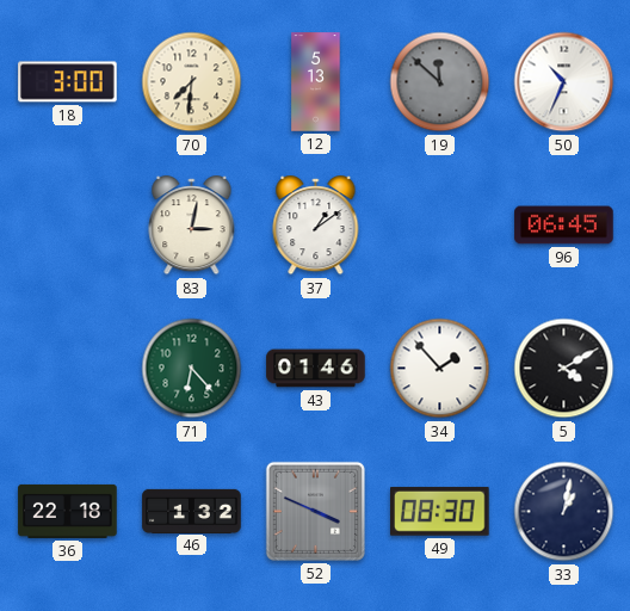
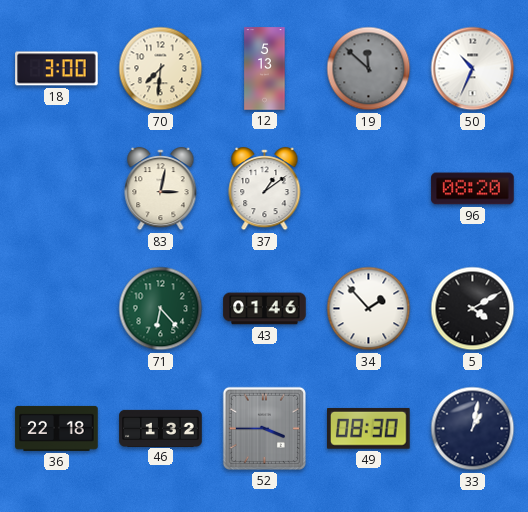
96: 06:45 -> 08:20
52: 3:49 -> 3:45
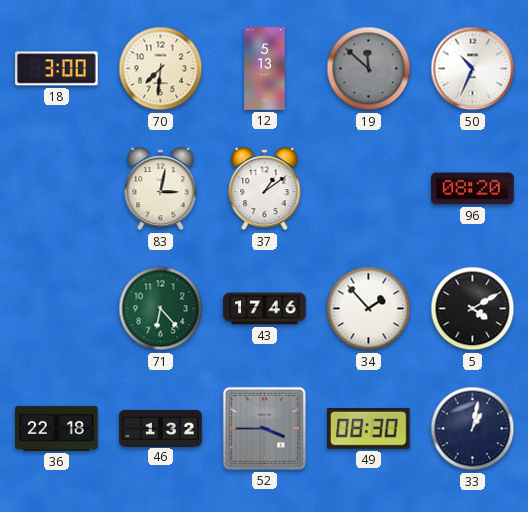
43: 01:46 -> 17:46
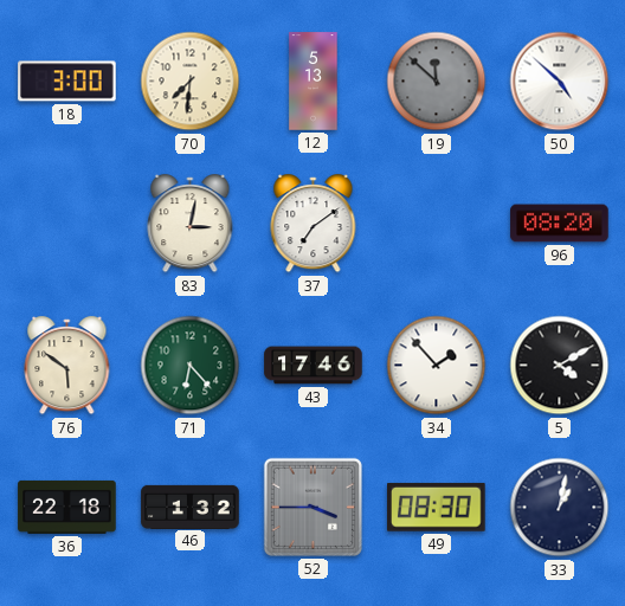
50: 10:34 -> 4:52
37: 1:09 -> 7:09
76: none -> 5:51
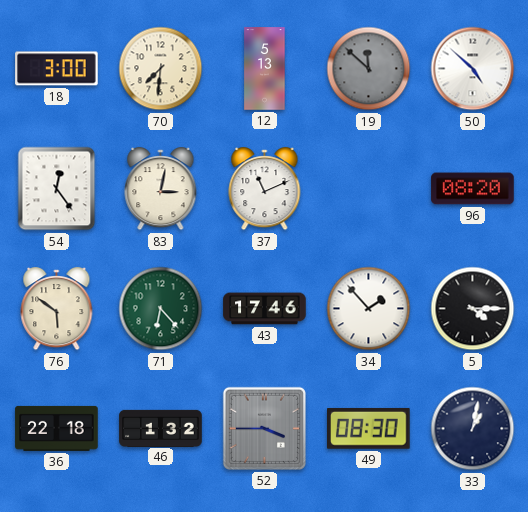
54: none -> 12:24
37: 7:09 -> 11:11
5: 4:10 -> 4:15
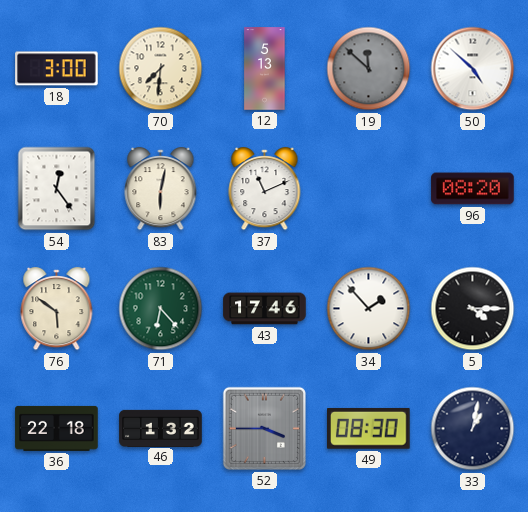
83: 3:02 -> 6:02
